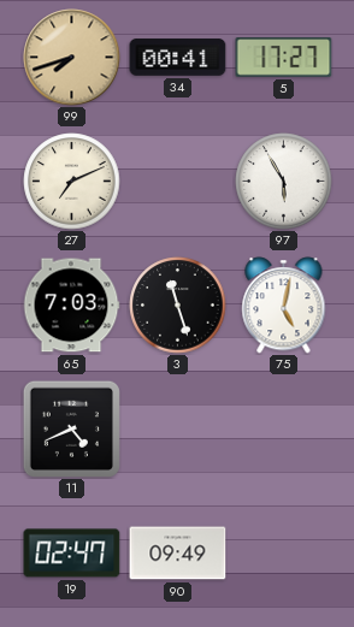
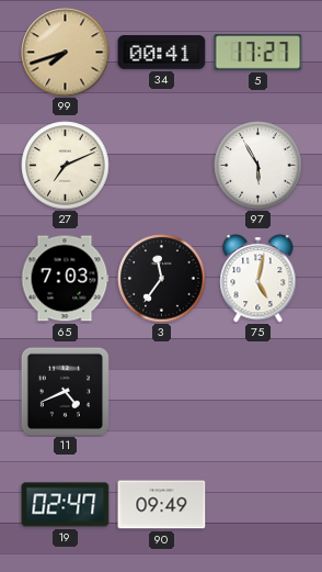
3: 11:27 -> 11:36
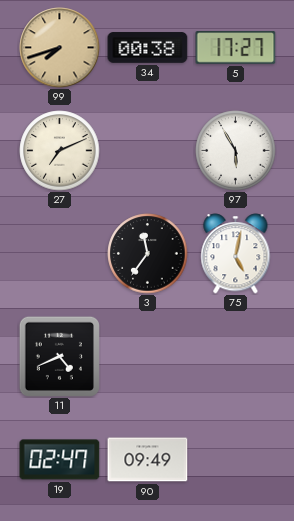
34: 00:41 -> 00:38
65: 7:03 -> none
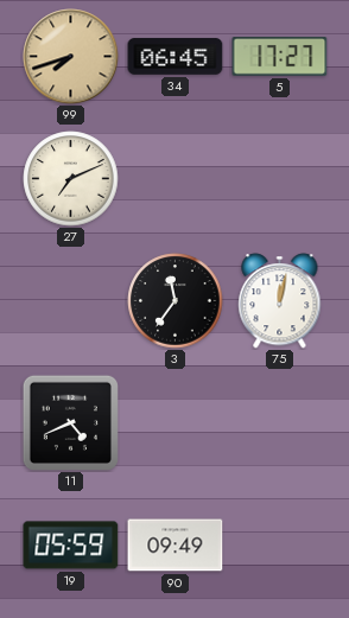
34: 00:38 -> 06:45
97: 5:55 -> none
75: 5:02 -> 12:02
19: 02:47 -> 05:59
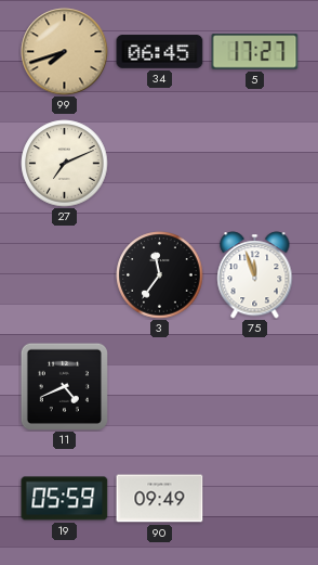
75: 12:02 -> 11:57
